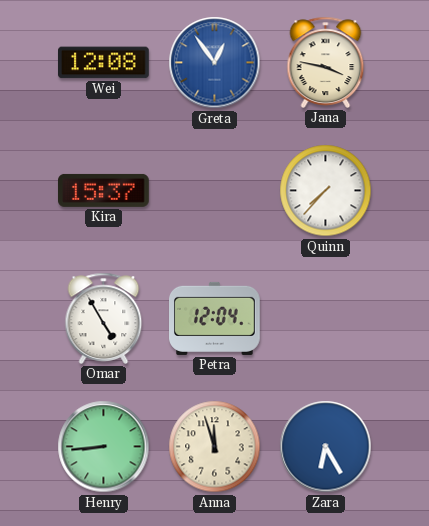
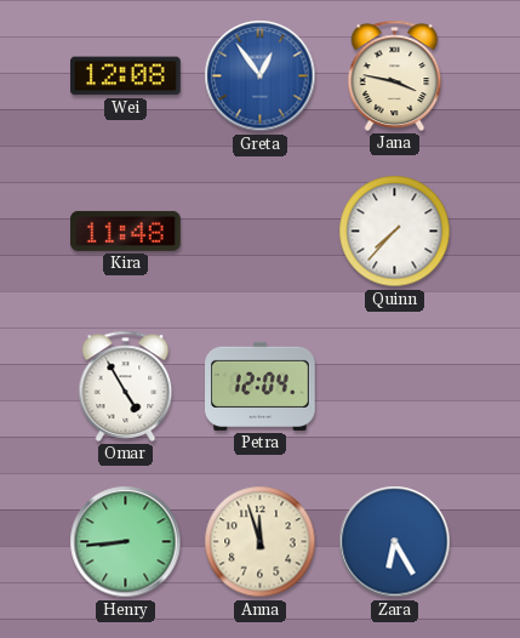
Kira: 15:37 -> 11:48
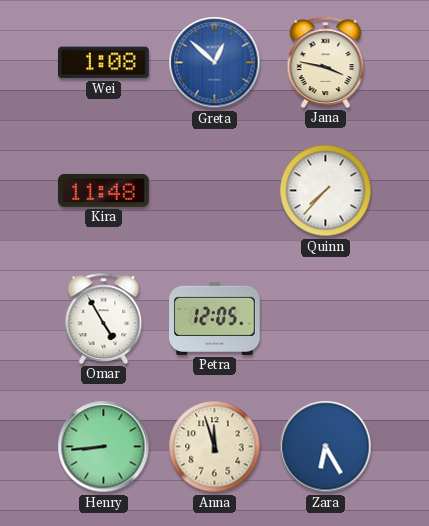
Wei: 12:08 -> 1:08
Greta: 12:54 -> 12:52
Petra: 12:04 -> 12:05
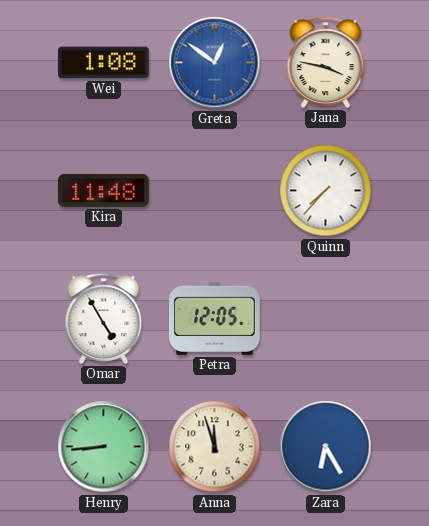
Greta: 12:52 -> 12:51
